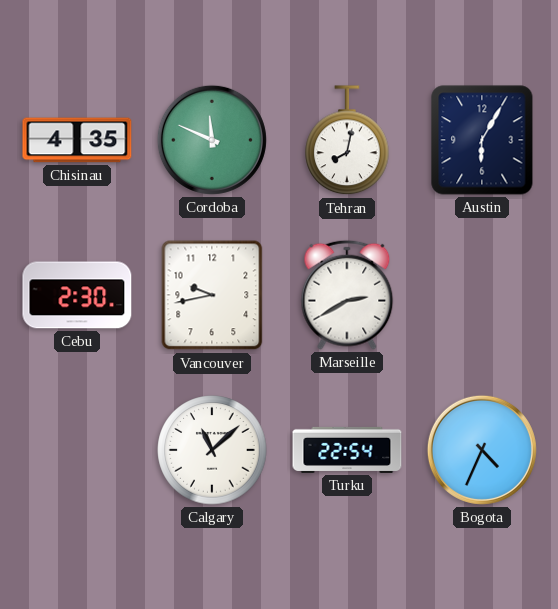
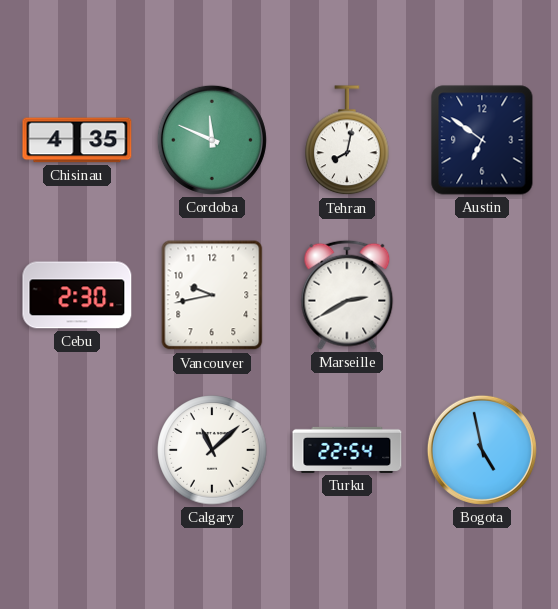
Austin: 6:05 -> 6:51
Bogota: 4:34 -> 4:58
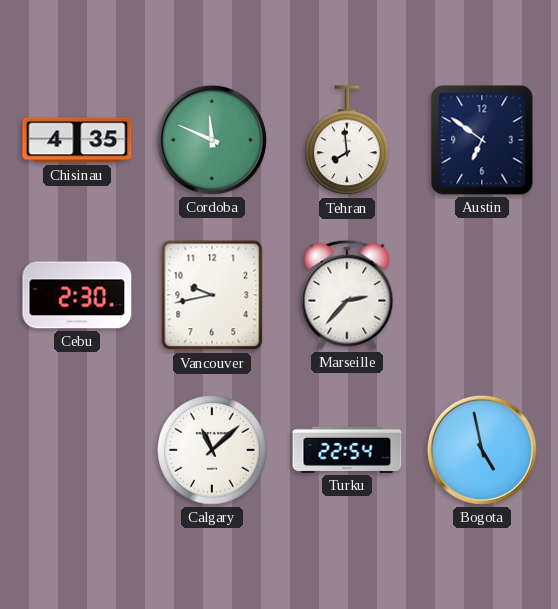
Tehran: 8:02 -> 7:59
Marseille: 2:40 -> 2:37
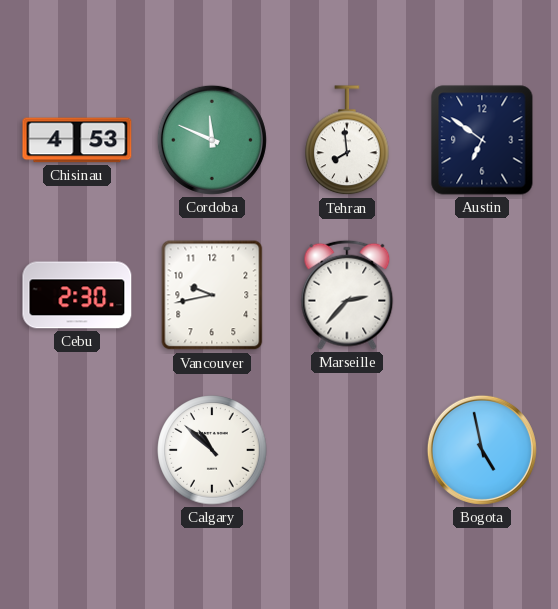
Chisinau: 4:35 -> 4:53
Calgary: 11:08 -> 10:52
Turku: 22:54 -> none
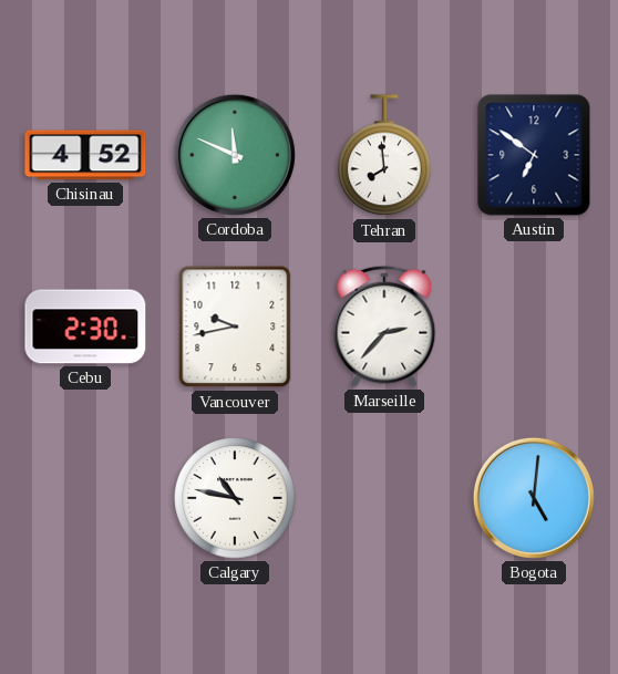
Chisinau: 4:53 -> 4:52
Calgary: 10:52 -> 10:47
Bogota: 4:58 -> 5:01
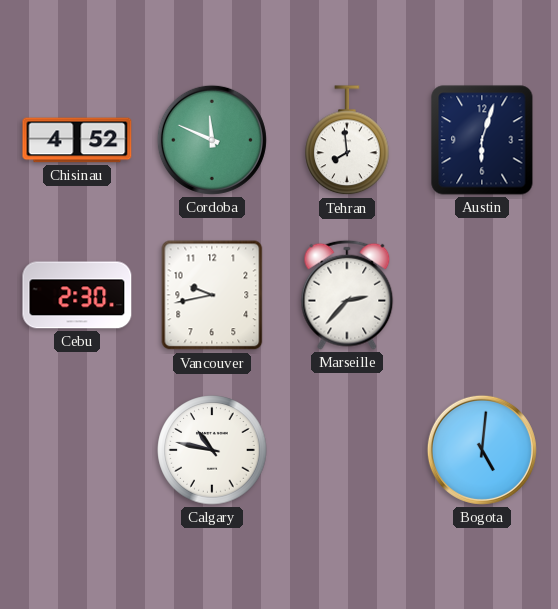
Austin: 6:51 -> 6:03
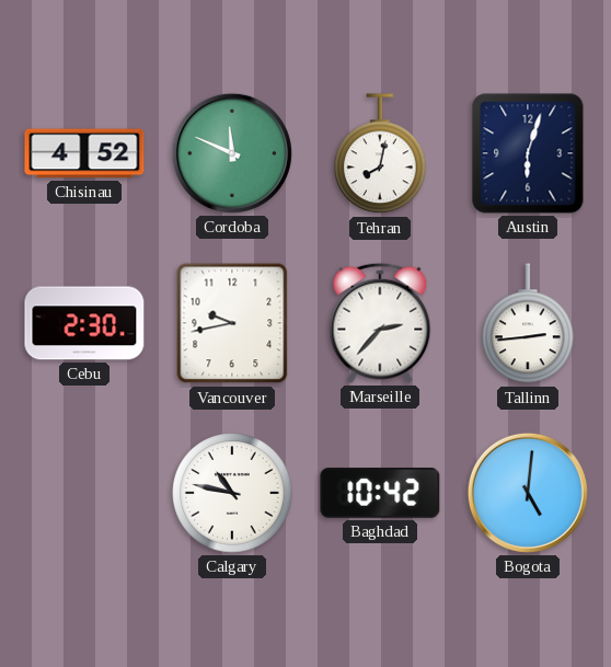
Tehran: 7:59 -> 8:02
Tallinn: none -> 2:44
Baghdad: none -> 10:42
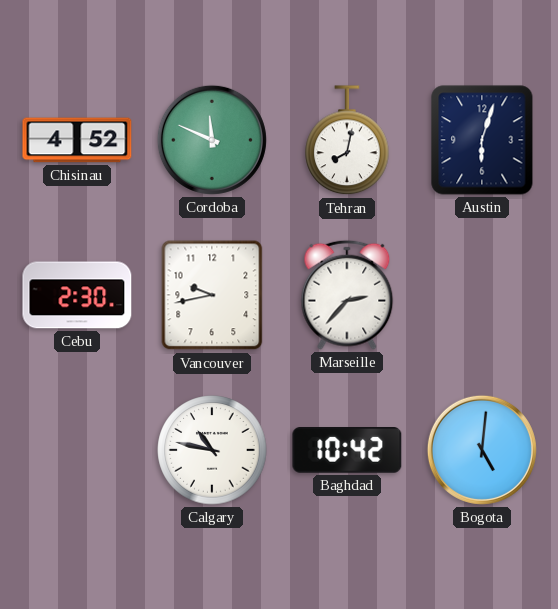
Tallinn: 2:44 -> none
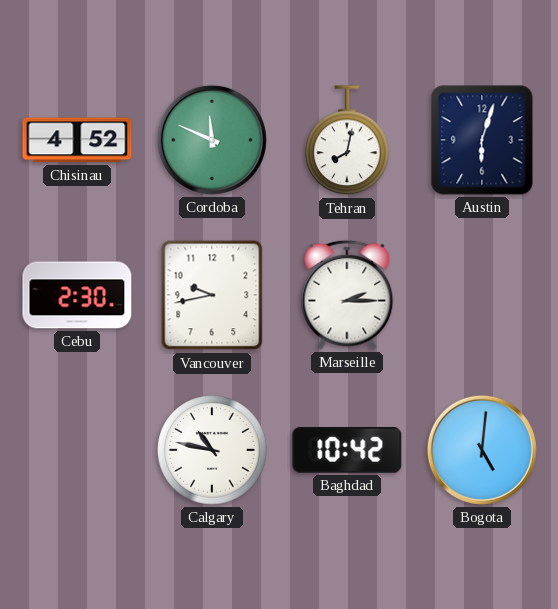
Marseille: 2:37 -> 2:15
